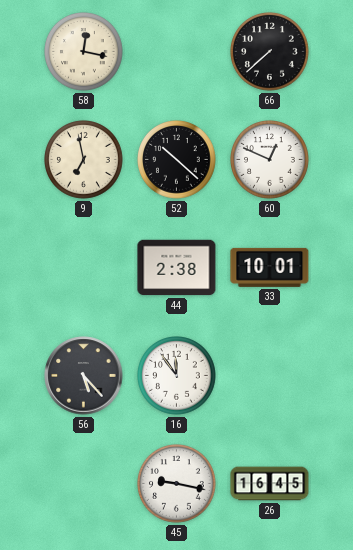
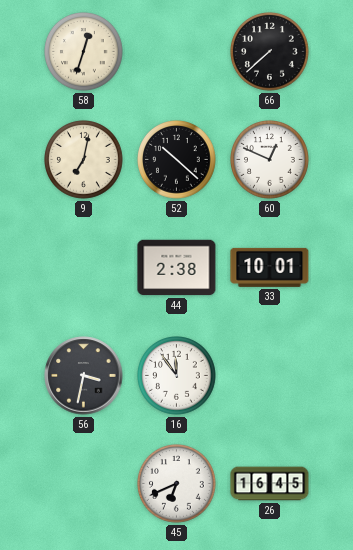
58: 12:17 -> 12:33
9: 6:58 -> 7:02
56: 5:23 -> 3:32
45: 9:17 -> 6:41
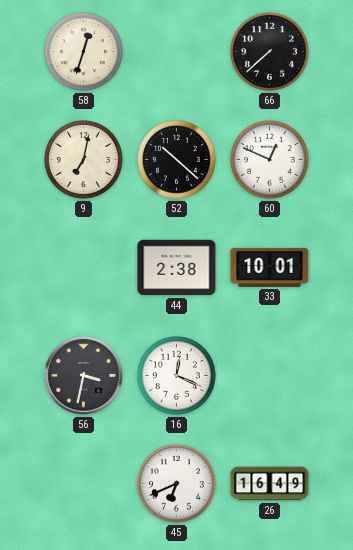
16: 11:54 -> 12:19
26: 16:45 -> 16:49
